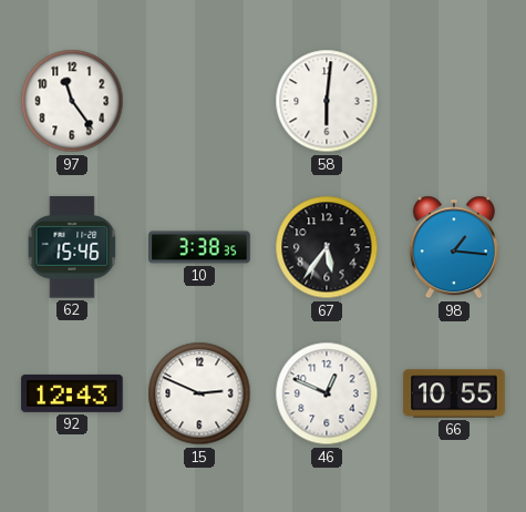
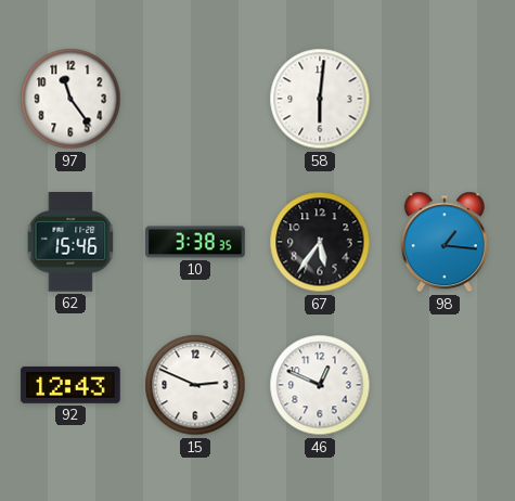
66: 10:55 -> none
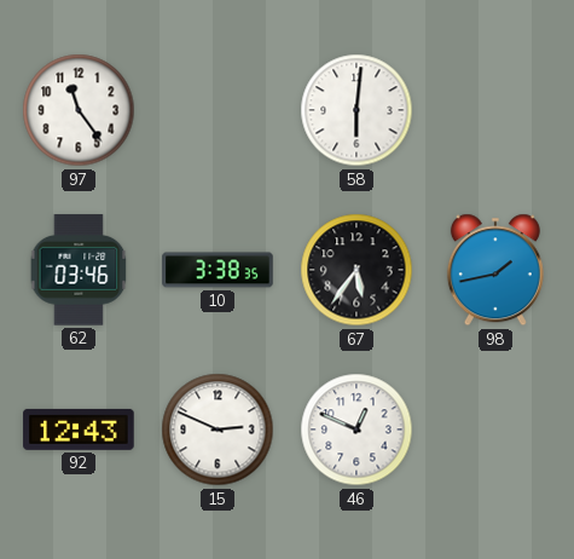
62: 15:46 -> 03:46
98: 1:16 -> 1:43
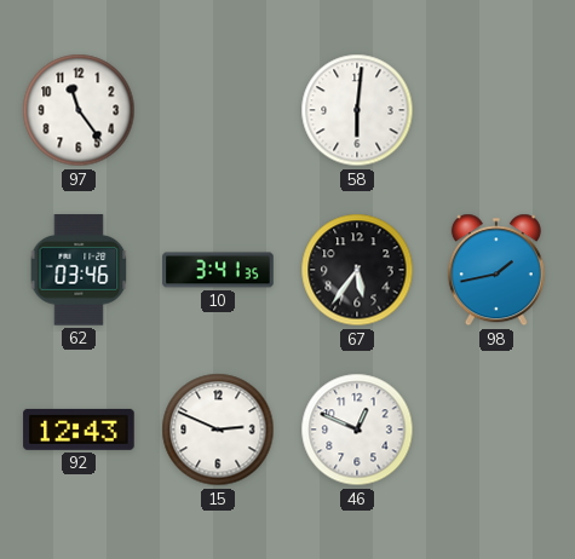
10: 3:38 -> 3:41
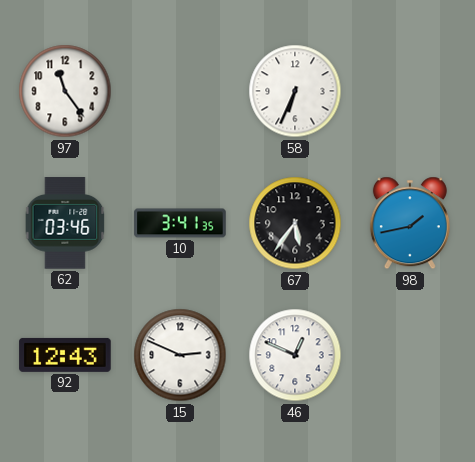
58: 6:01 -> 6:34
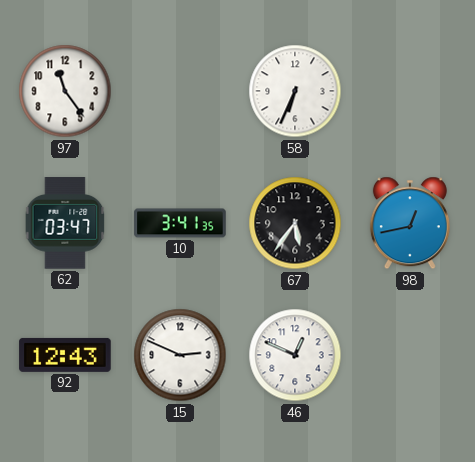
62: 03:46 -> 03:47
98: 1:43 -> 12:43
